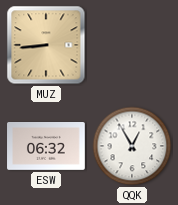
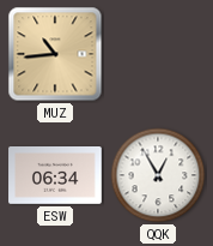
MUZ: 8:44 -> 10:44
ESW: 06:32 -> 06:34
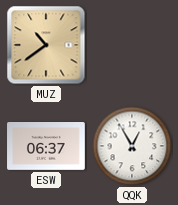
MUZ: 10:44 -> 10:39
ESW: 06:34 -> 06:37
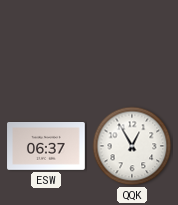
MUZ: 10:39 -> none
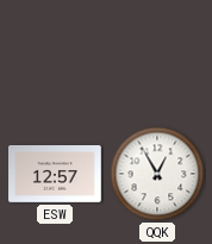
ESW: 06:37 -> 12:57
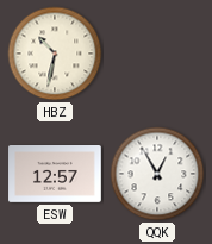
HBZ: none -> 10:32
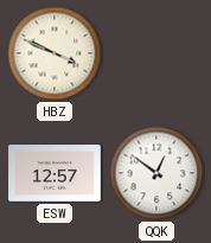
HBZ: 10:32 -> 3:49
QQK: 12:55 -> 12:51
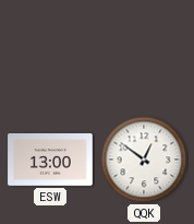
HBZ: 3:49 -> none
ESW: 12:57 -> 13:00
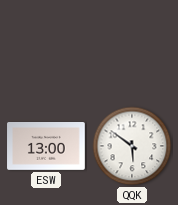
QQK: 12:51 -> 5:51
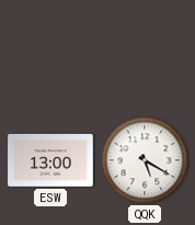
QQK: 5:51 -> 5:20
